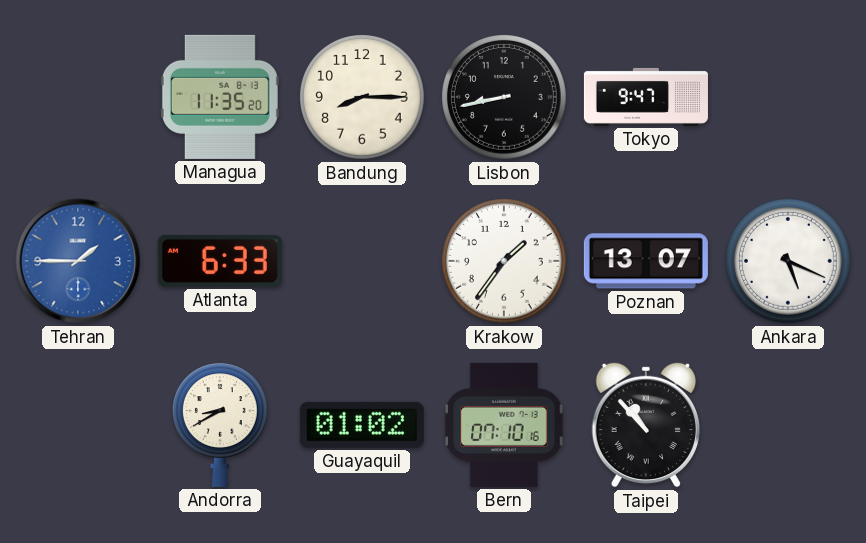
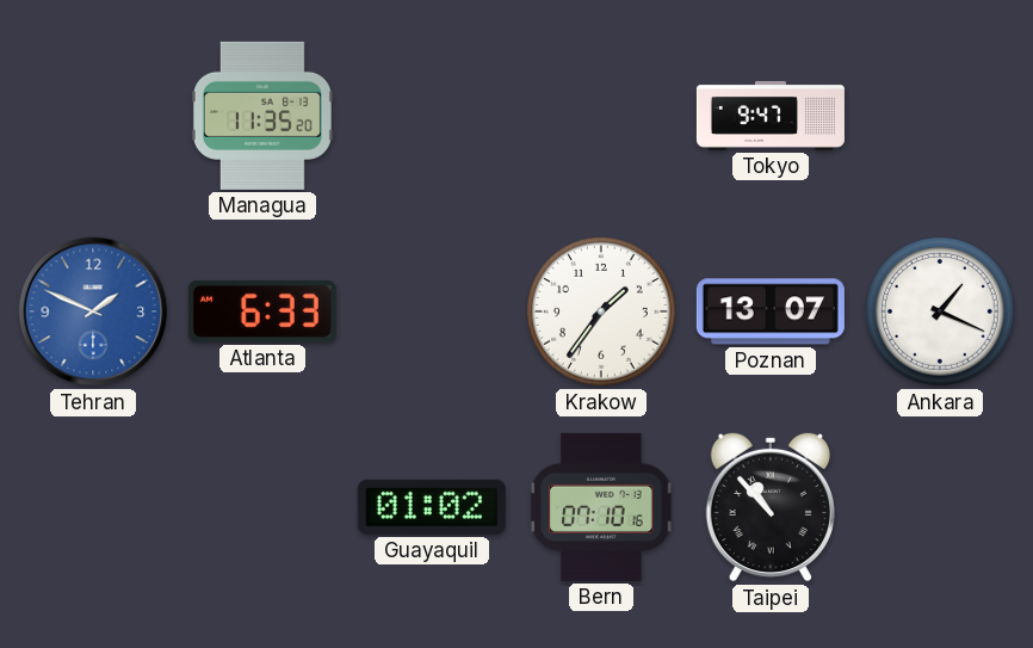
Bandung: 8:15 -> none
Lisbon: 8:43 -> none
Tehran: 1:45 -> 1:49
Ankara: 5:19 -> 1:19
Andorra: 8:40 -> none
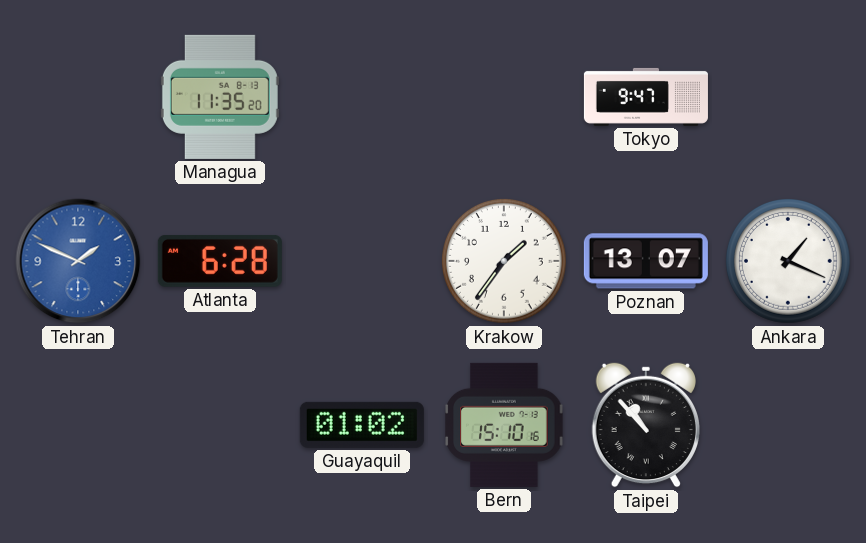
Atlanta: 6:33 -> 6:28
Bern: 07:10 -> 15:10
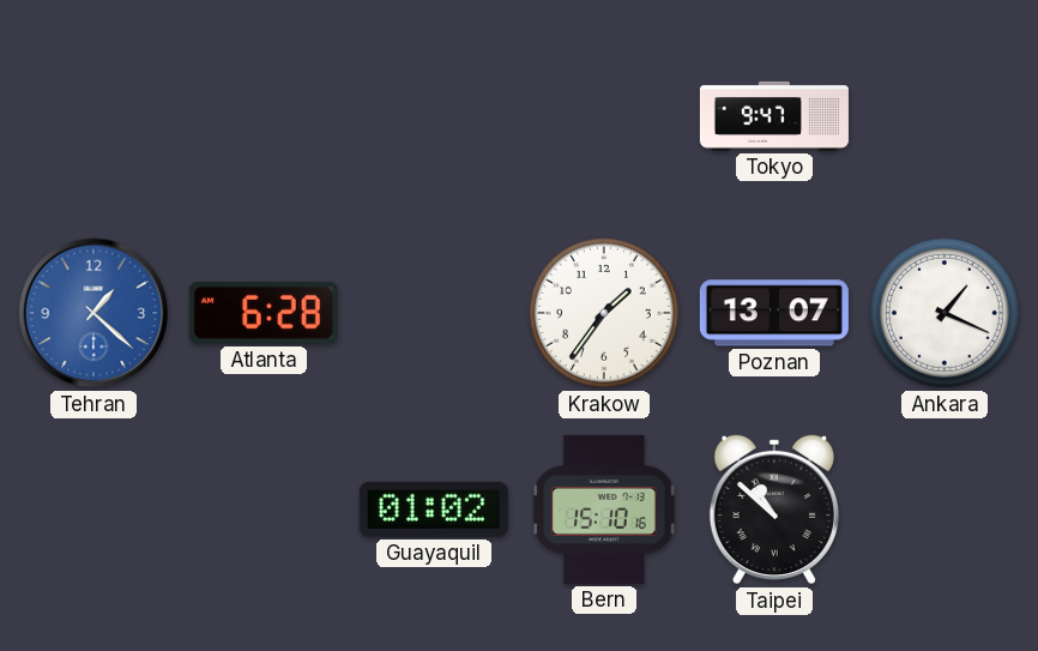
Managua: 11:35 -> none
Tehran: 1:49 -> 1:22
Taipei: 10:53 -> 10:52
